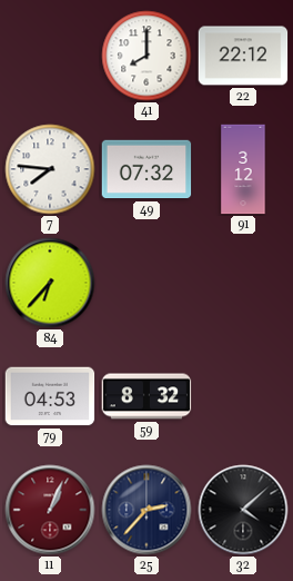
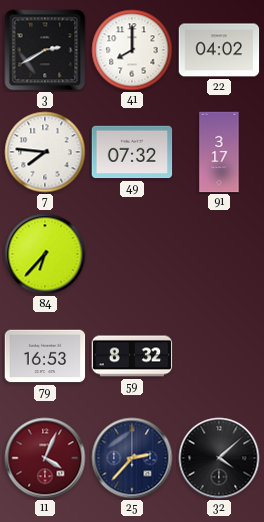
3: none -> 2:40
22: 22:12 -> 04:02
91: 3:12 -> 3:17
79: 04:53 -> 16:53
11: 1:04 -> 4:04
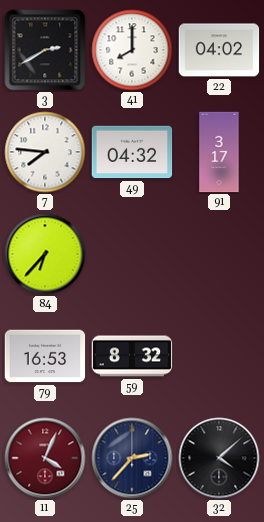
49: 07:32 -> 04:32
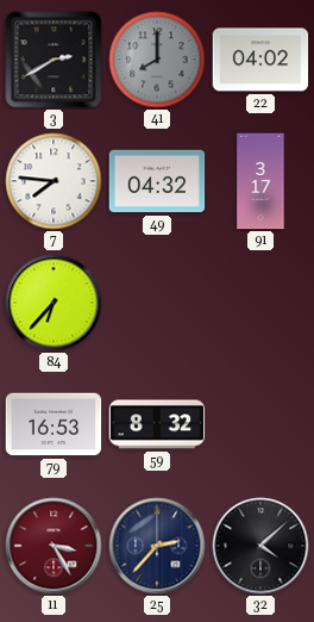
41 dial: white -> grey
11: 4:04 -> 3:25
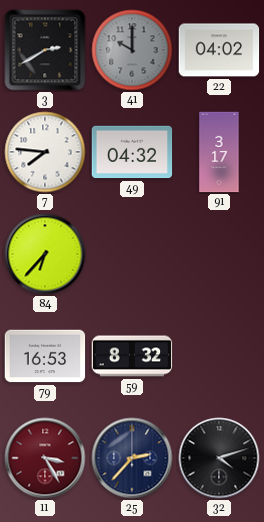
41: 8:00 -> 10:00
32: 4:08 -> 4:12
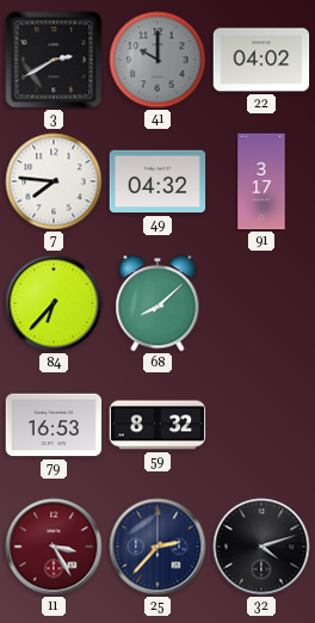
68: none -> 8:08
